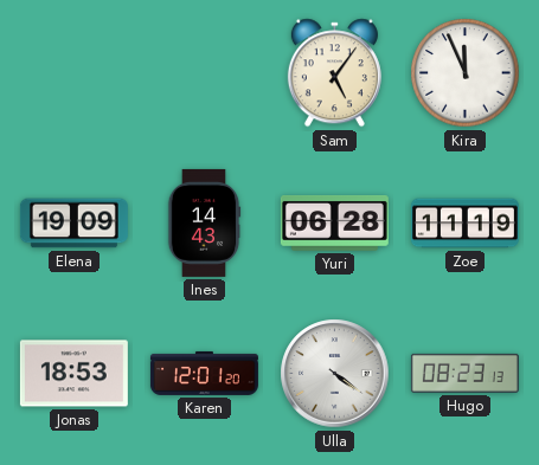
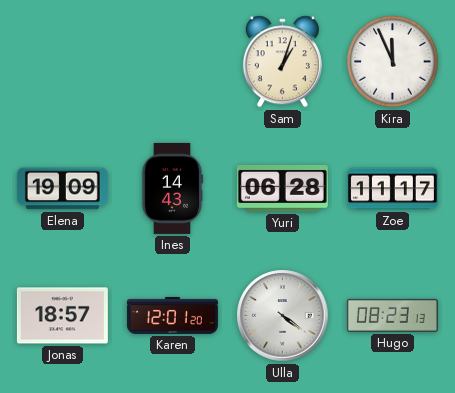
Sam: 5:06 -> 1:03
Zoe: 11:19 -> 11:17
Jonas: 18:53 -> 18:57
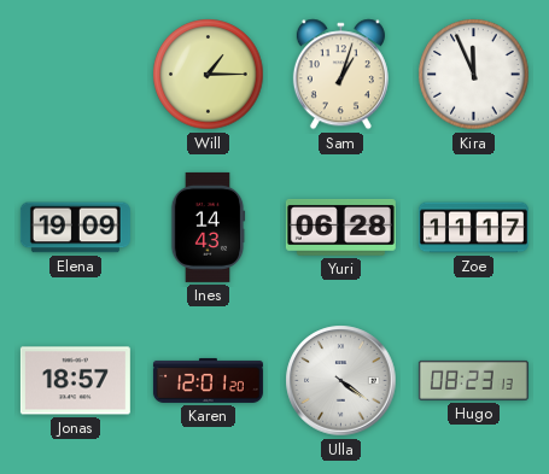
Will: none -> 1:15
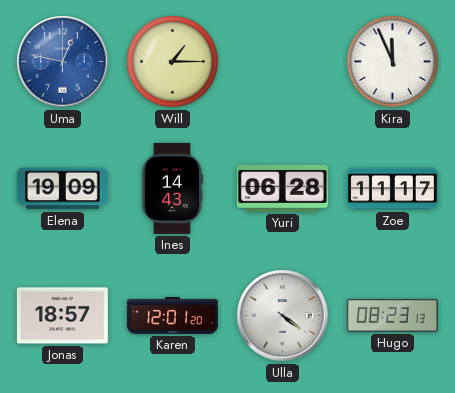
Uma: none -> 12:47
Sam: 1:03 -> none
